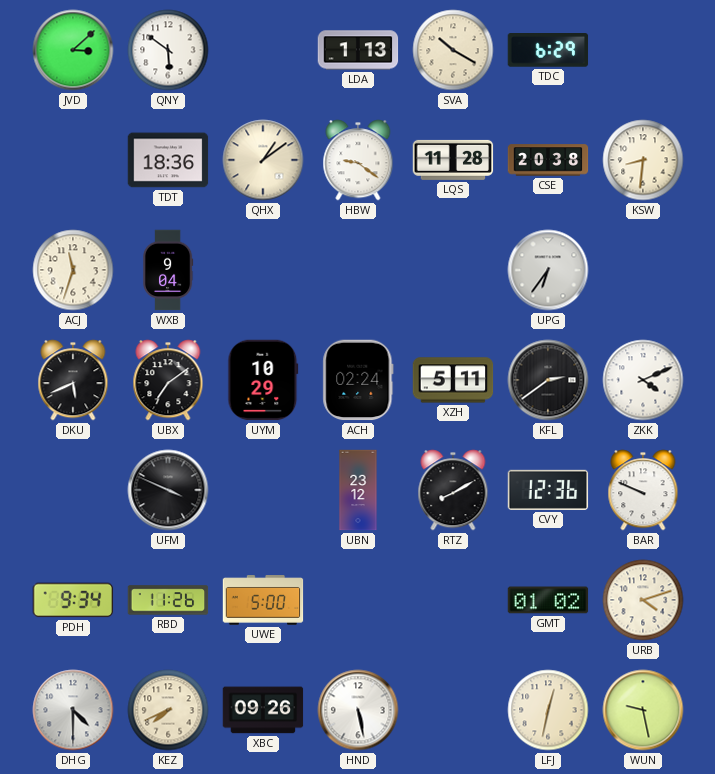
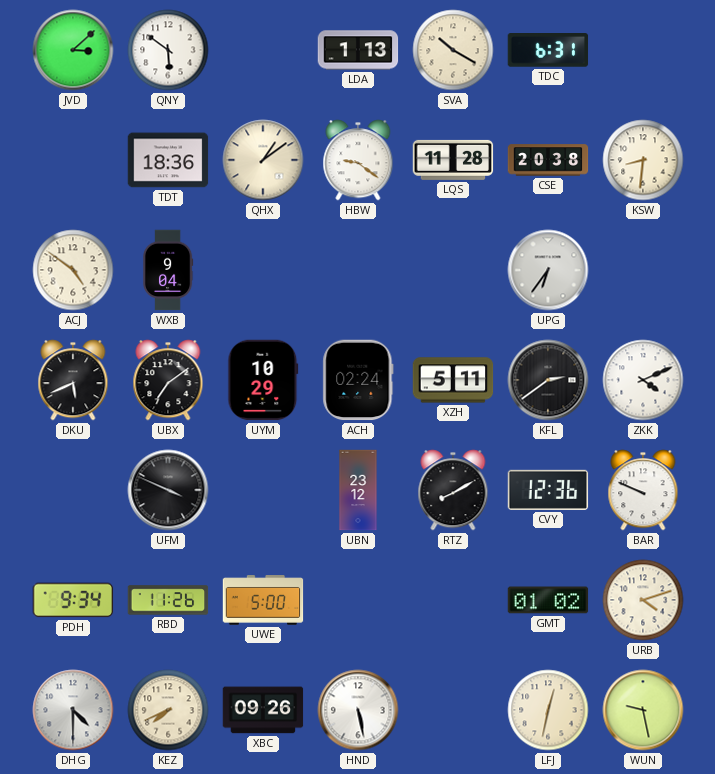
TDC: 6:29 -> 6:31
ACJ: 11:33 -> 4:51
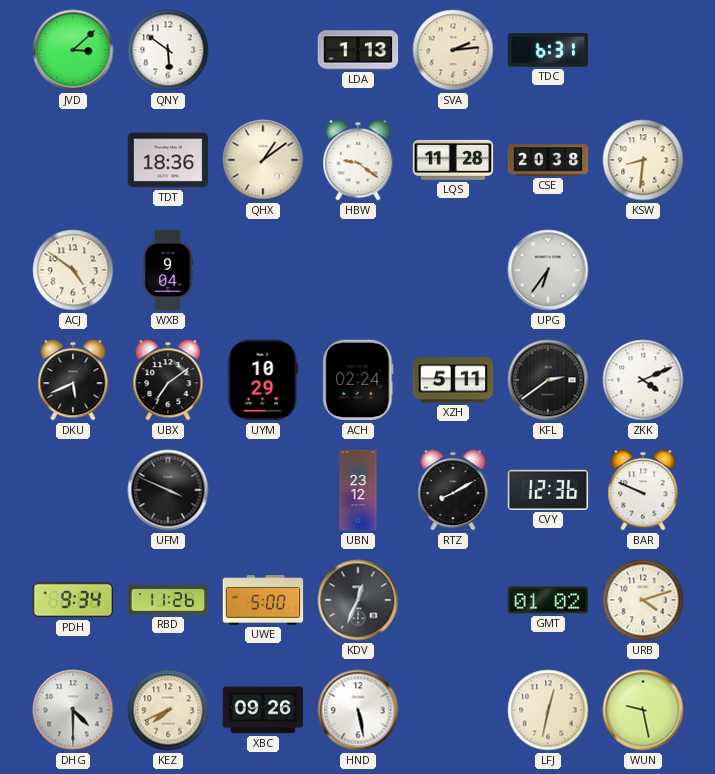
SVA: 10:20 -> 2:14
KDV: none -> 12:34
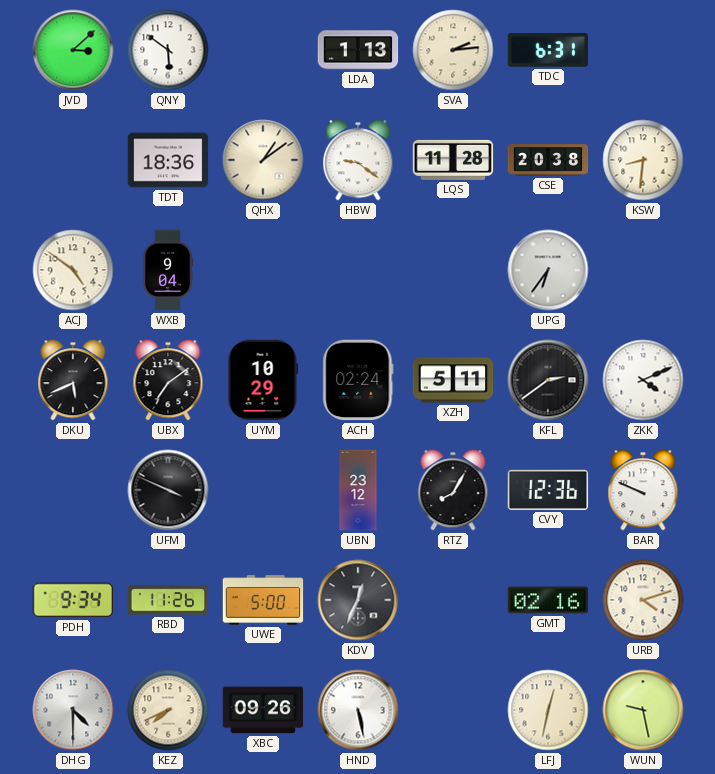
RTZ: 8:10 -> 8:05
GMT: 01:02 -> 02:16
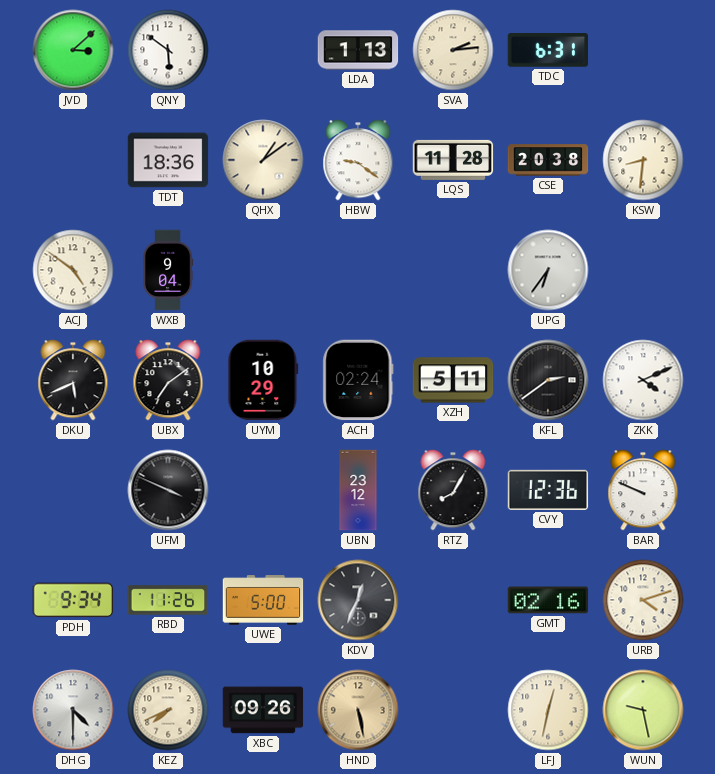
HND dial: white -> champagne
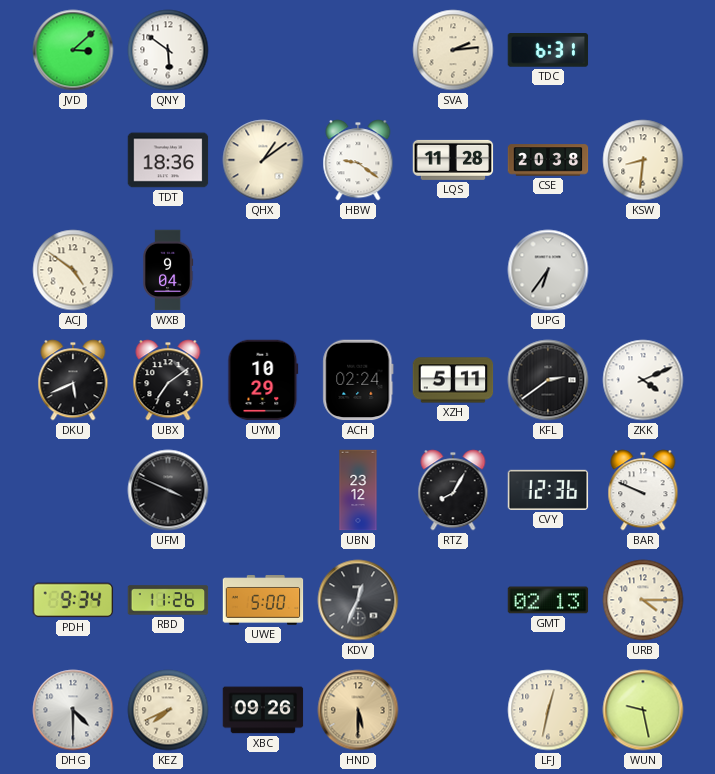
LDA: 1:13 -> none
GMT: 02:16 -> 02:13
URB: 4:12 -> 4:15
HND: 5:28 -> 5:30
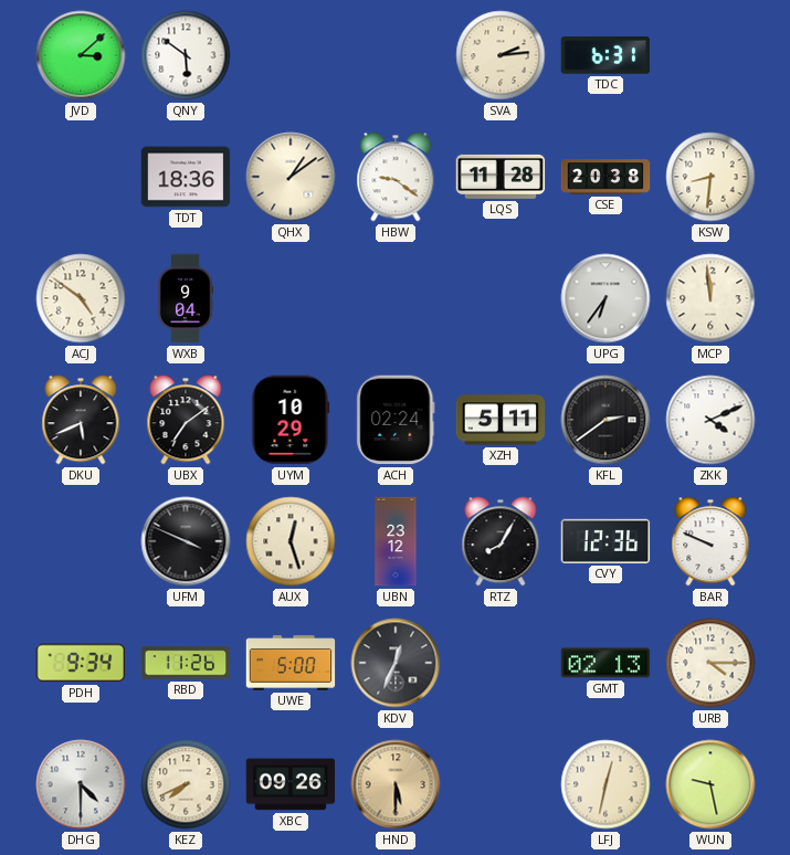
MCP: none -> 11:59
AUX: none -> 12:27
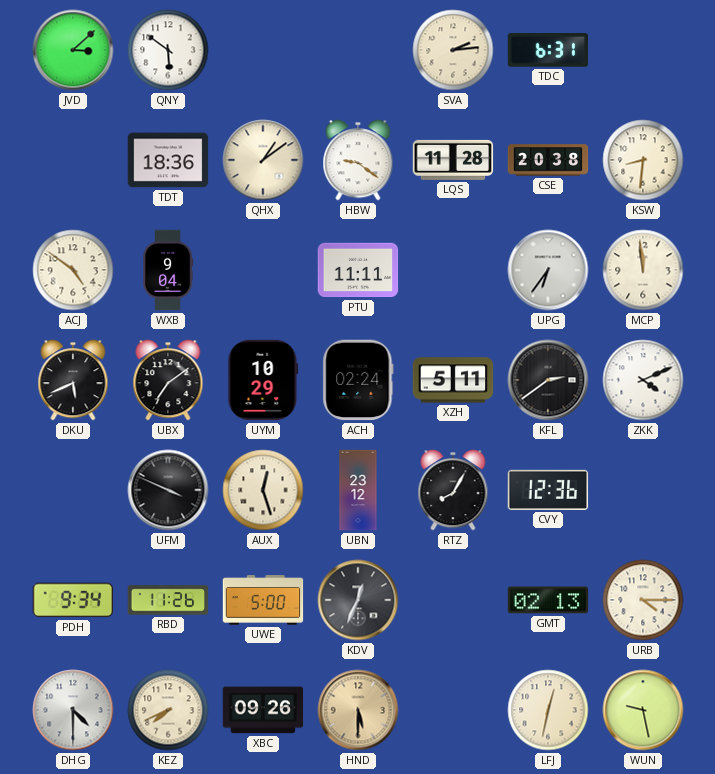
PTU: none -> 11:11
BAR: 9:49 -> none
